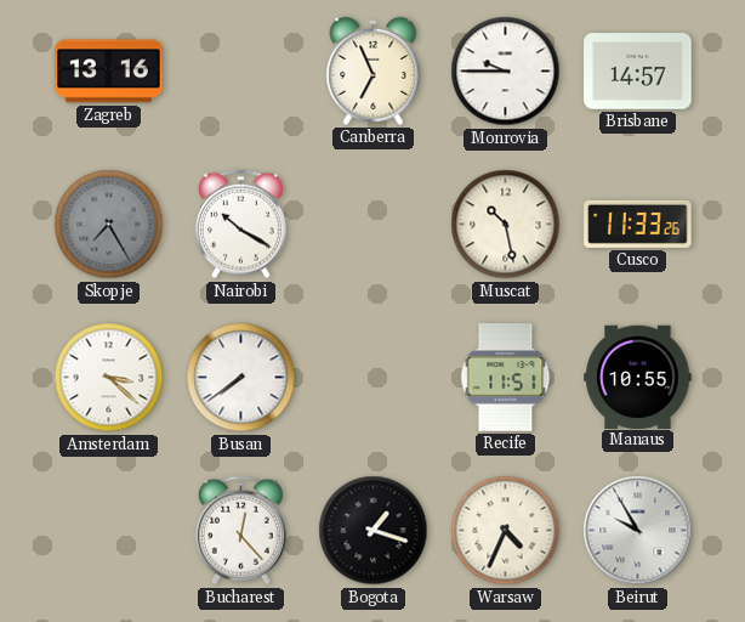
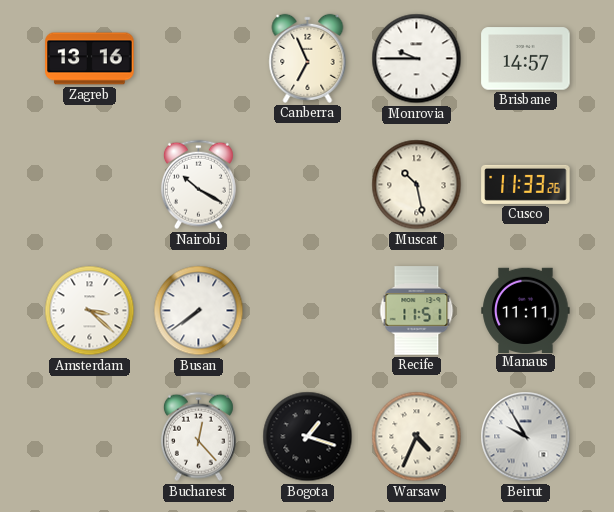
Skopje: 7:25 -> none
Manaus: 10:55 -> 11:11
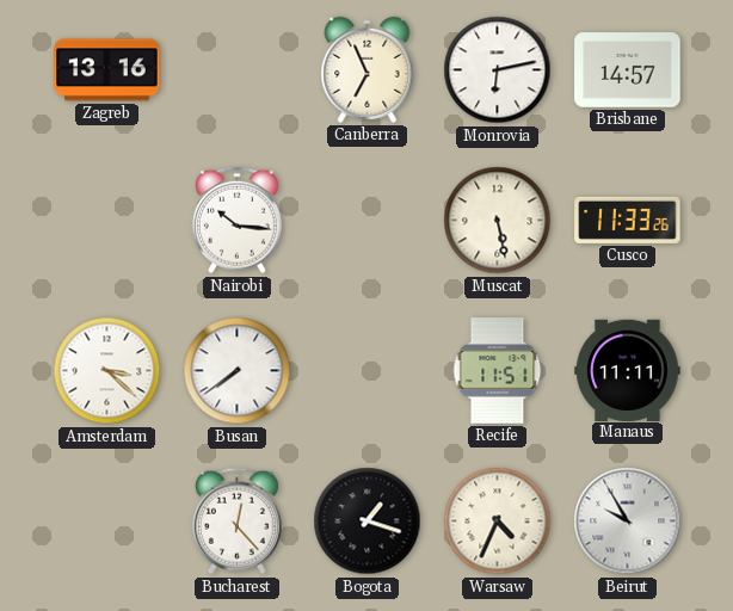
Monrovia: 9:45 -> 6:13
Nairobi: 10:20 -> 10:16
Muscat: 10:28 -> 5:28
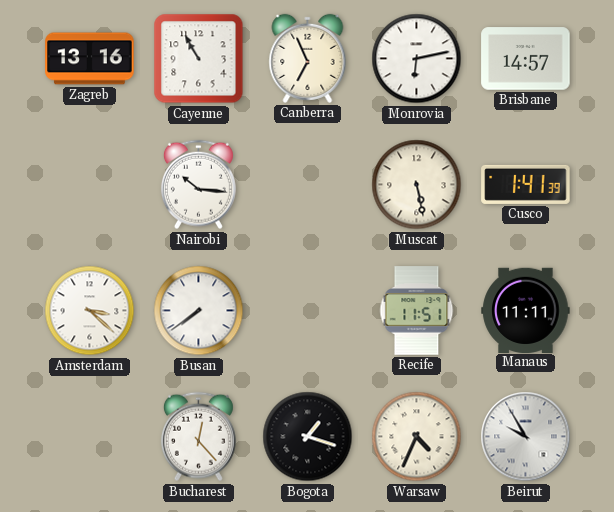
Cayenne: none -> 10:55
Cusco: 11:33 -> 1:41
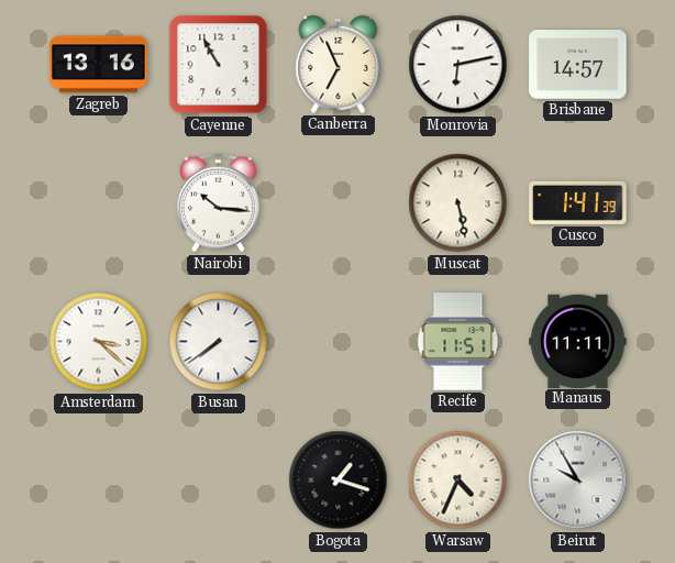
Bucharest: 12:23 -> none
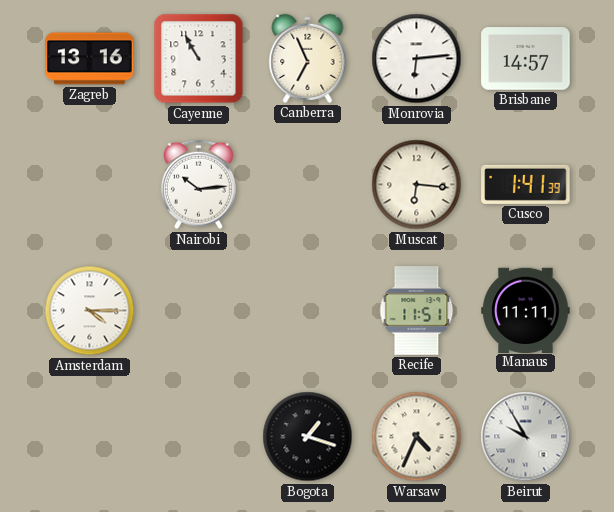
Monrovia: 6:13 -> 6:14
Nairobi: 10:16 -> 10:14
Muscat: 5:28 -> 6:16
Amsterdam: 3:22 -> 4:15
Busan: 7:39 -> none
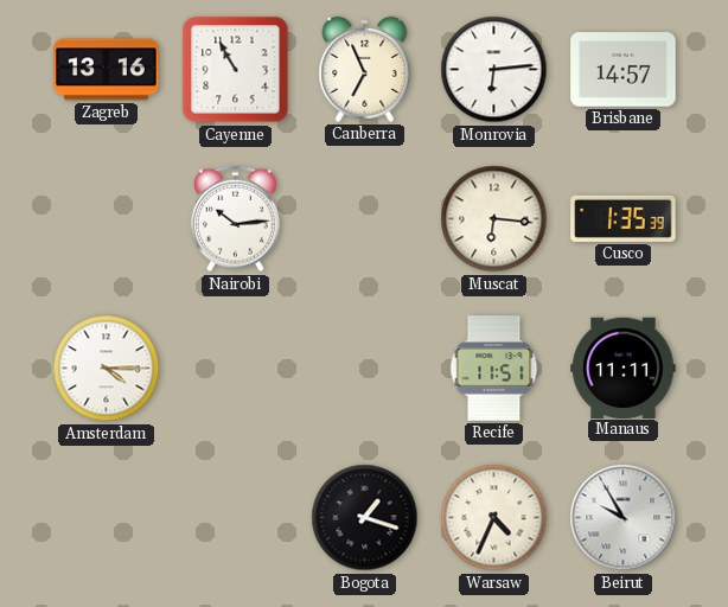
Cusco: 1:41 -> 1:35
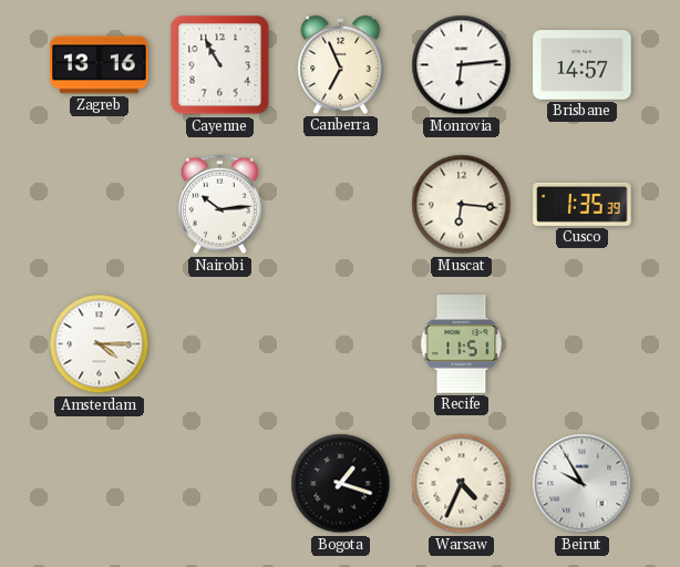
Manaus: 11:11 -> none
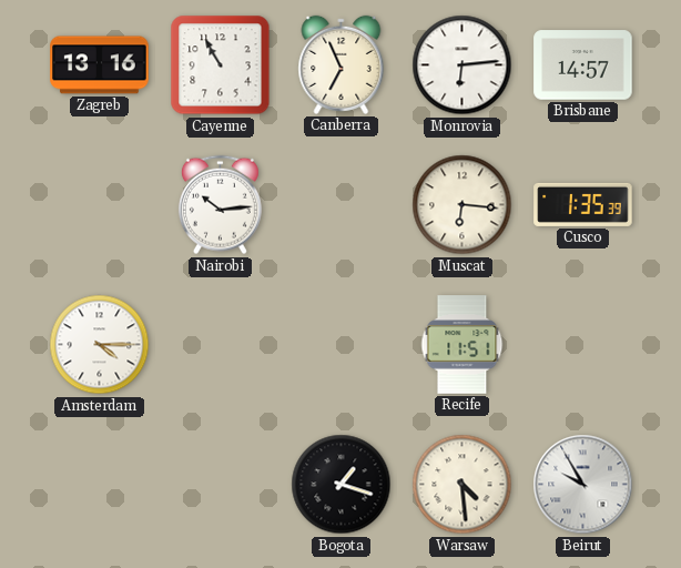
Warsaw: 4:34 -> 4:29
